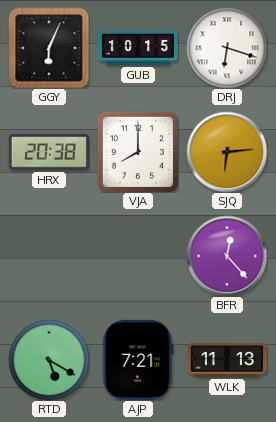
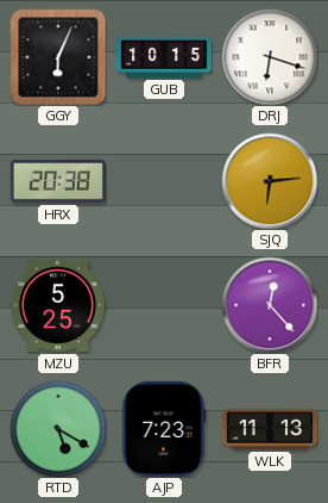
VJA: 8:00 -> none
MZU: none -> 5:25
AJP: 7:21 -> 7:23
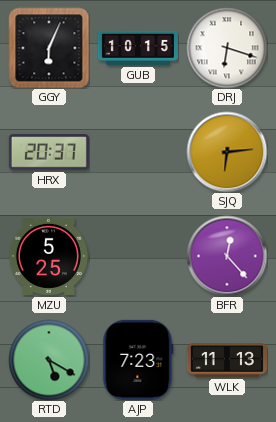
HRX: 20:38 -> 20:37
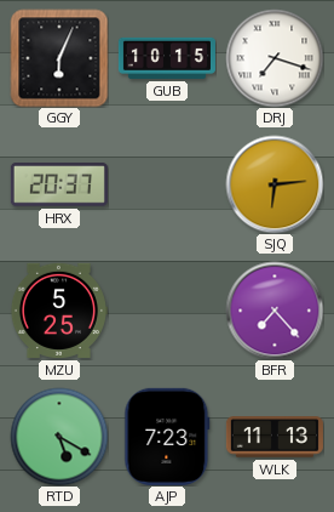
DRJ: 6:18 -> 7:18
BFR: 12:23 -> 7:23
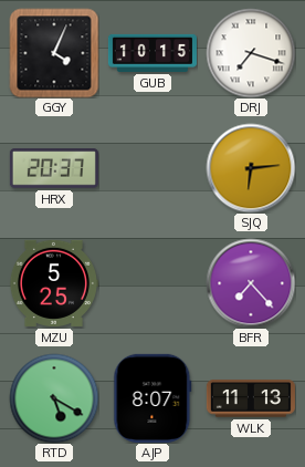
GGY: 6:04 -> 4:04
AJP: 7:23 -> 8:07
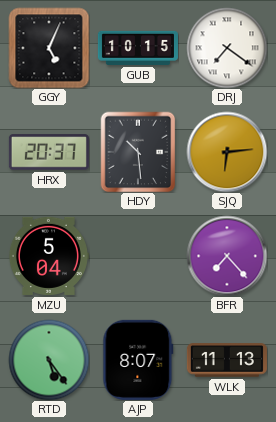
GGY: 4:04 -> 5:04
DRJ: 7:18 -> 7:21
HDY: none -> 10:29
MZU: 5:25 -> 5:04
RTD: 5:20 -> 5:24
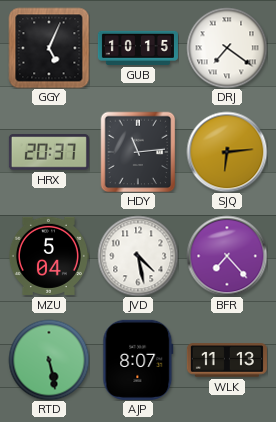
HDY: 10:29 -> 11:14
JVD: none -> 4:28
RTD: 5:24 -> 5:28
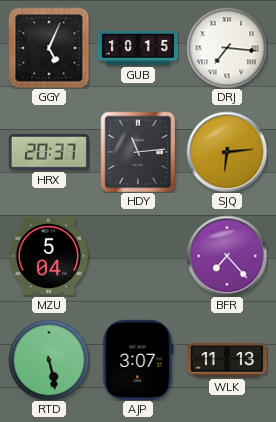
DRJ: 7:21 -> 7:16
JVD: 4:28 -> none
AJP: 8:07 -> 3:07
